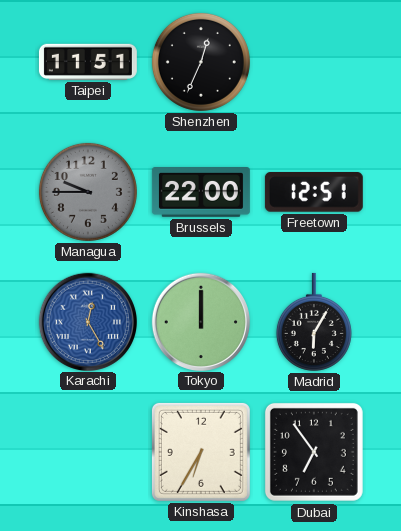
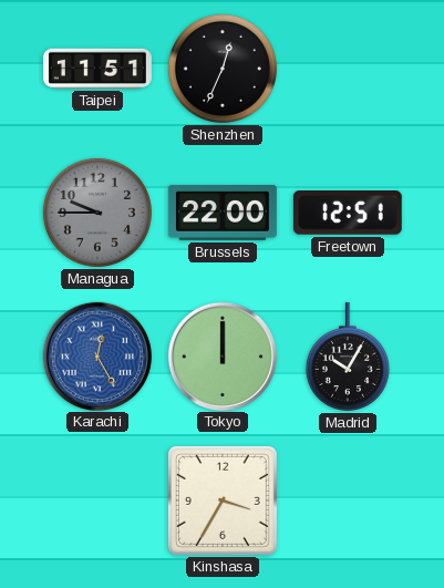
Madrid: 6:05 -> 10:05
Kinshasa: 6:35 -> 3:35
Dubai: 6:54 -> none
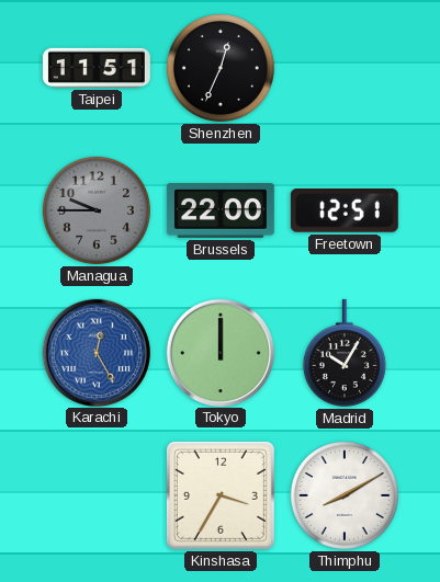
Thimphu: none -> 8:10
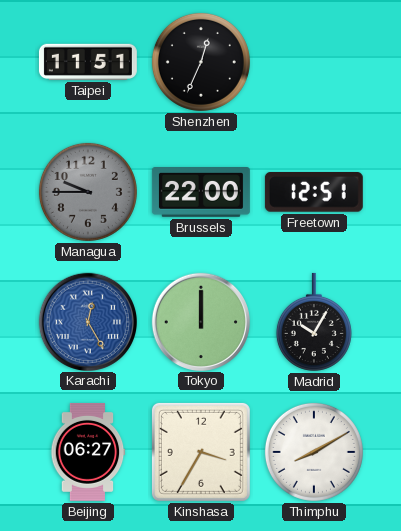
Beijing: none -> 06:27
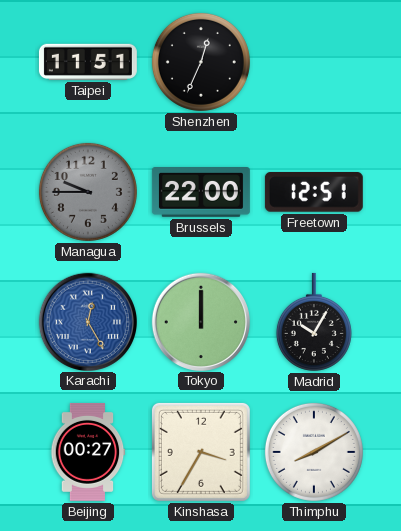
Beijing: 06:27 -> 00:27
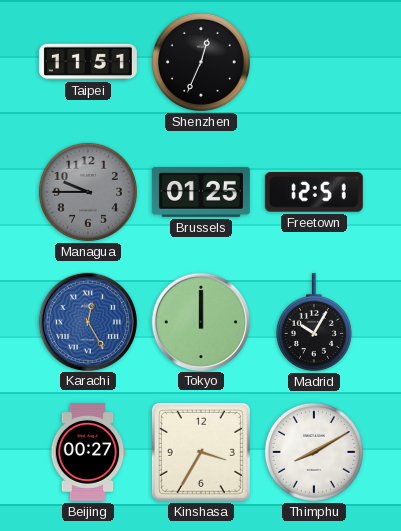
Brussels: 22:00 -> 01:25
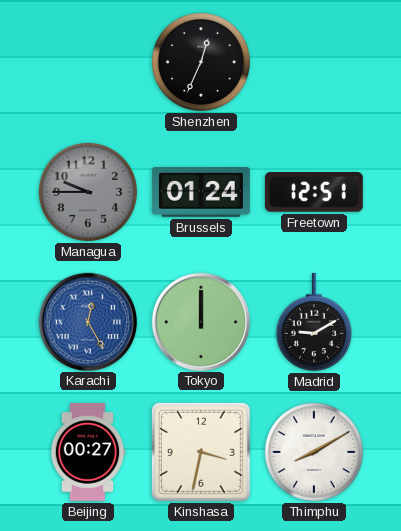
Taipei: 11:51 -> none
Brussels: 01:25 -> 01:24
Madrid: 10:05 -> 9:10
Kinshasa: 3:35 -> 3:32
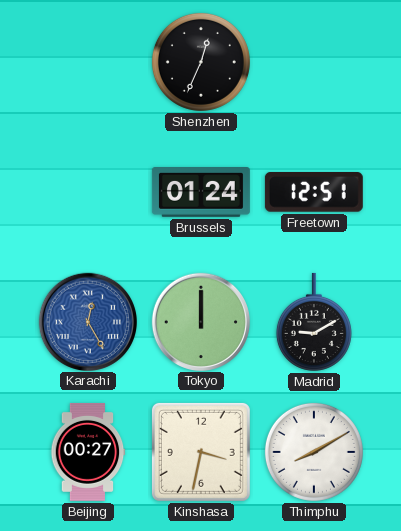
Managua: 9:45 -> none
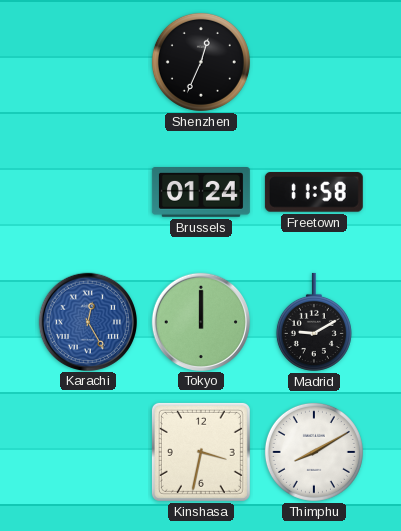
Freetown: 12:51 -> 11:58
Beijing: 00:27 -> none
